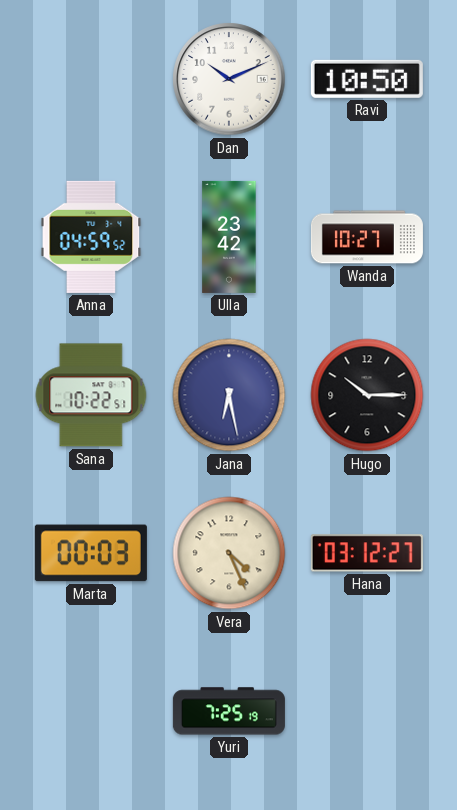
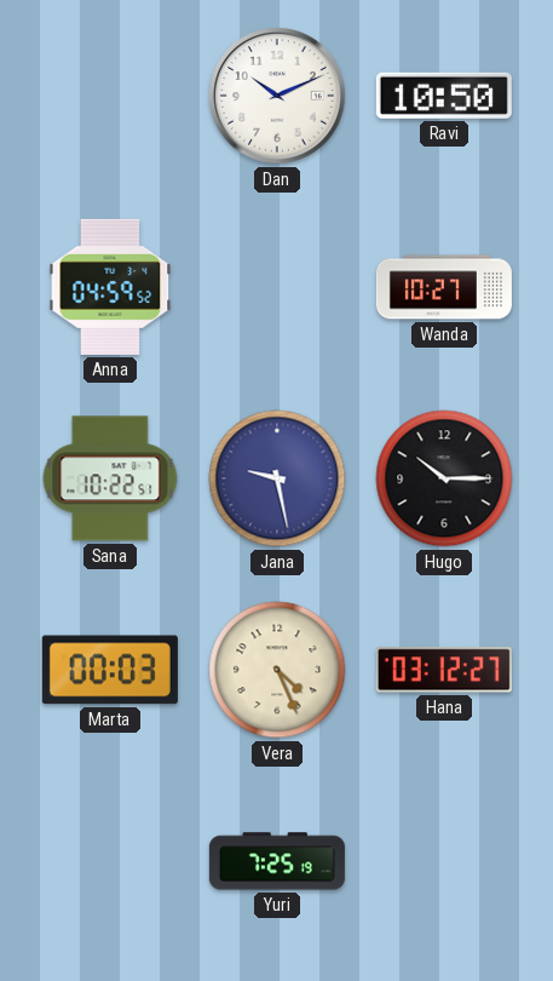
Ulla: 23:42 -> none
Jana: 6:28 -> 9:28
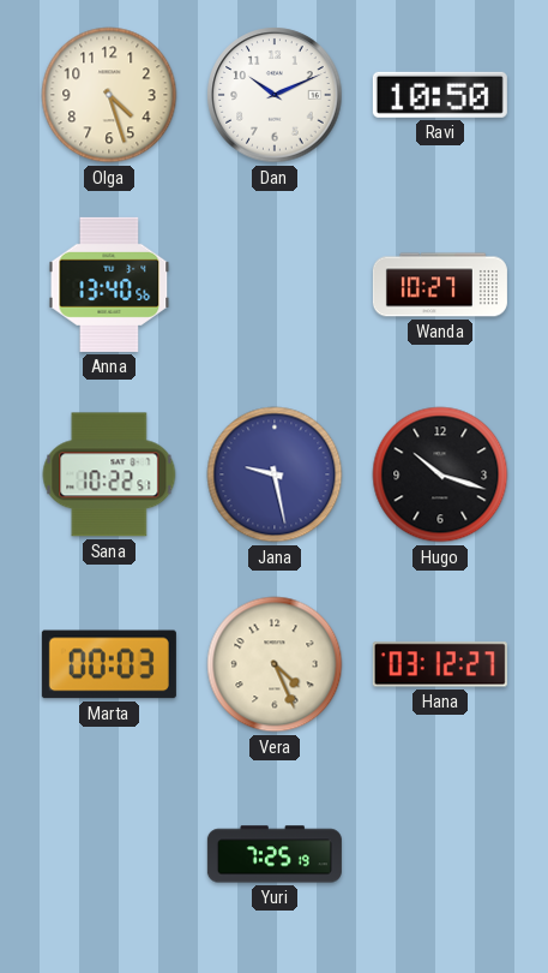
Olga: none -> 4:27
Anna: 04:59 -> 13:40
Hugo: 10:15 -> 10:18
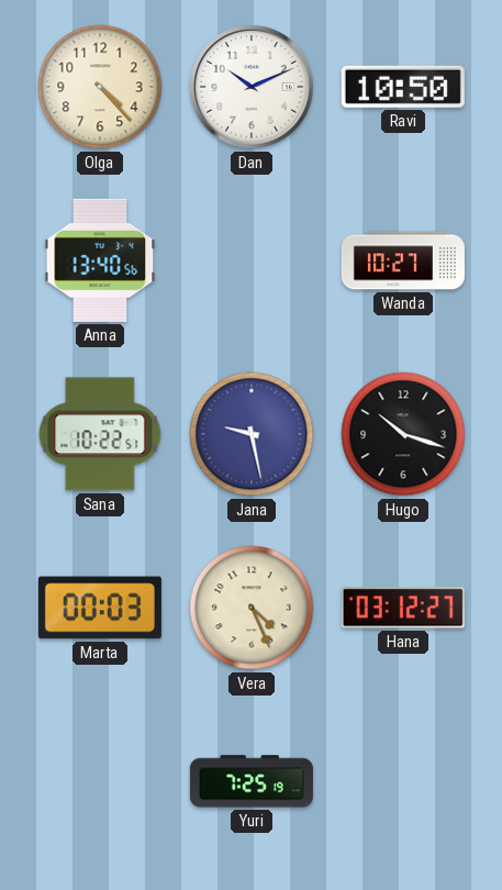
Olga: 4:27 -> 4:23
